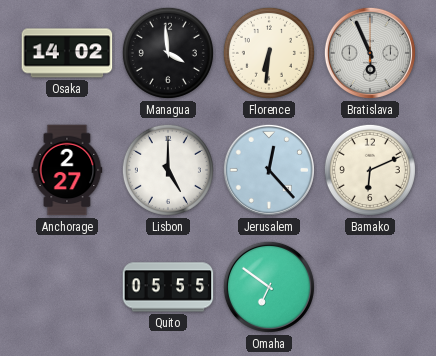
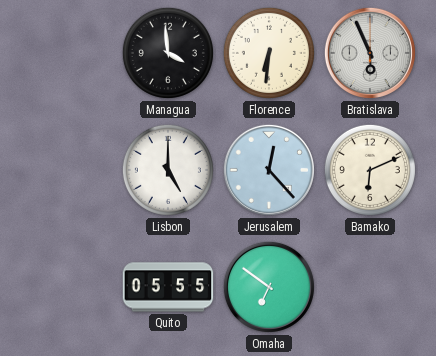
Osaka: 14:02 -> none
Anchorage: 2:27 -> none
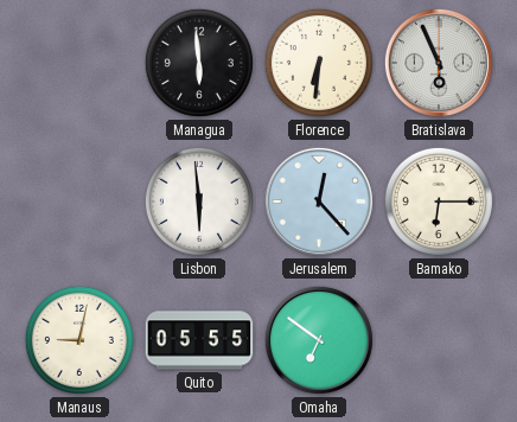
Managua: 3:59 -> 5:59
Lisbon: 5:00 -> 5:59
Bamako: 6:11 -> 6:15
Manaus: none -> 9:02
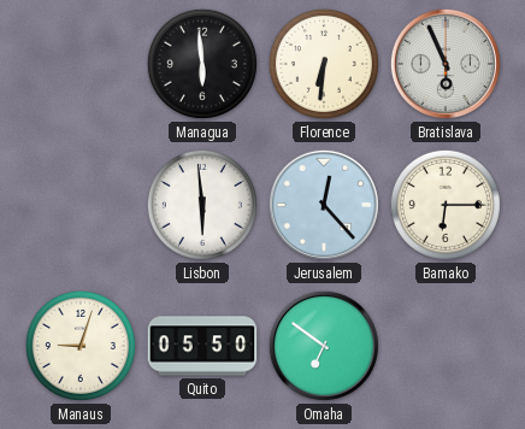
Manaus: 9:02 -> 9:03
Quito: 05:55 -> 05:50
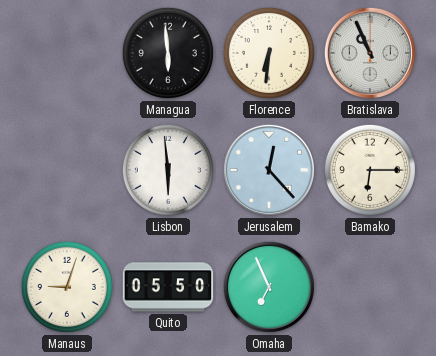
Bratislava: 5:56 -> 10:56
Omaha: 6:51 -> 6:56
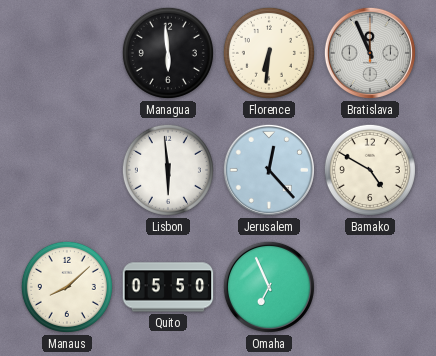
Bratislava: 10:56 -> 11:56
Bamako: 6:15 -> 4:50
Manaus: 9:03 -> 8:08
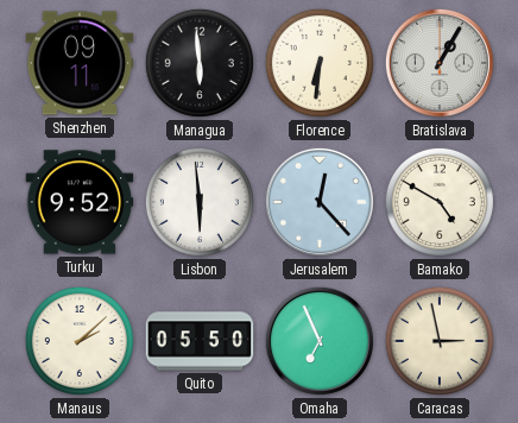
Shenzhen: none -> 09:11
Bratislava: 11:56 -> 1:05
Turku: none -> 9:52
Manaus: 8:08 -> 2:08
Caracas: none -> 2:58
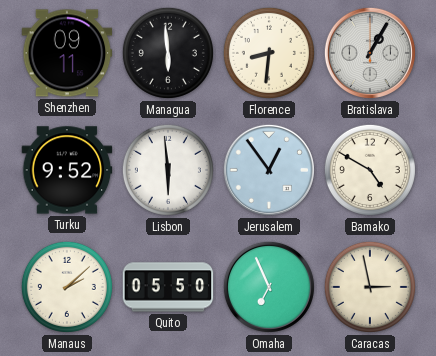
Florence: 6:31 -> 8:31
Jerusalem: 12:23 -> 12:54
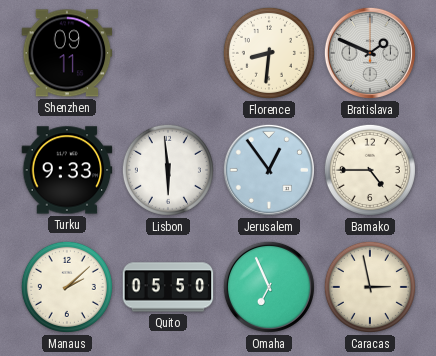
Managua: 5:59 -> none
Bratislava: 1:05 -> 1:49
Turku: 9:52 -> 9:33
Bamako: 4:50 -> 4:45
